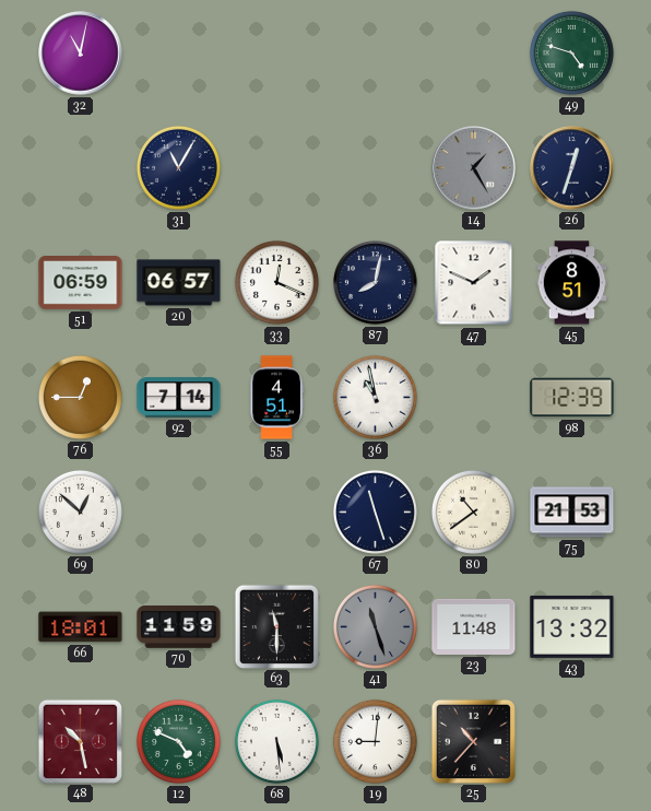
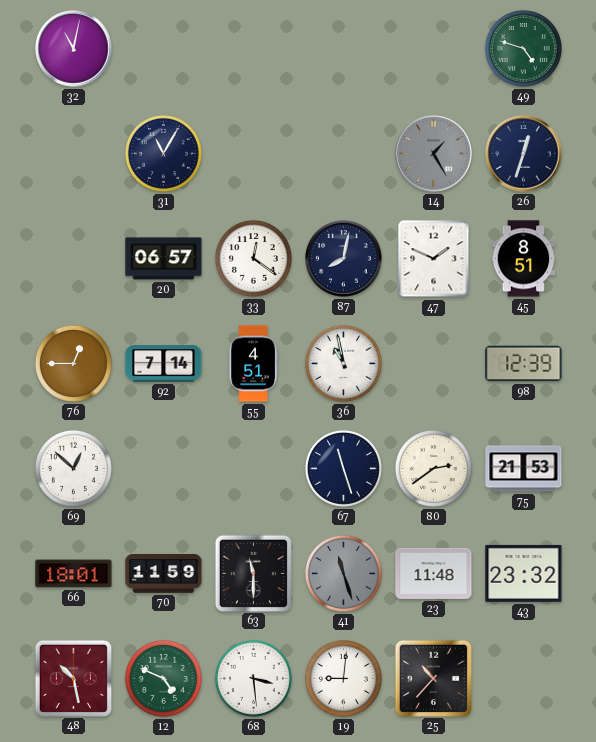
51: 06:59 -> none
33: 12:19 -> 12:21
80: 10:39 -> 2:39
43: 13:32 -> 23:32
68: 5:29 -> 3:29
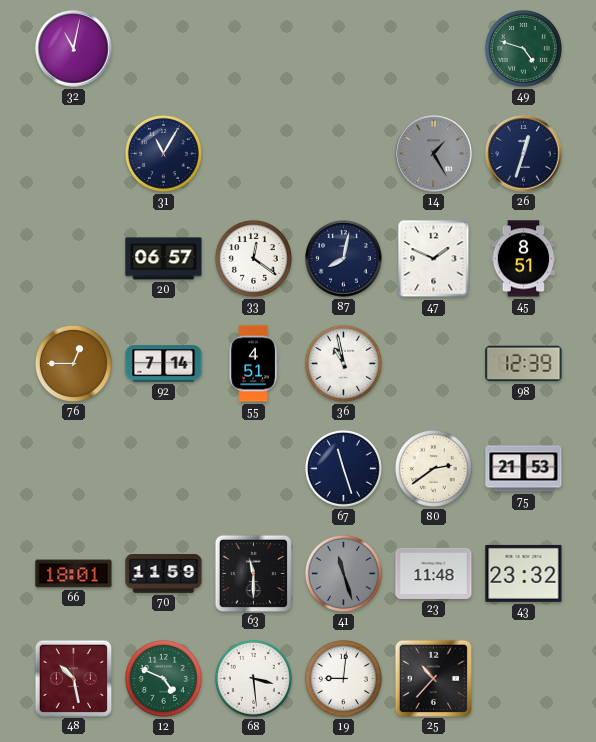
69: 12:52 -> none
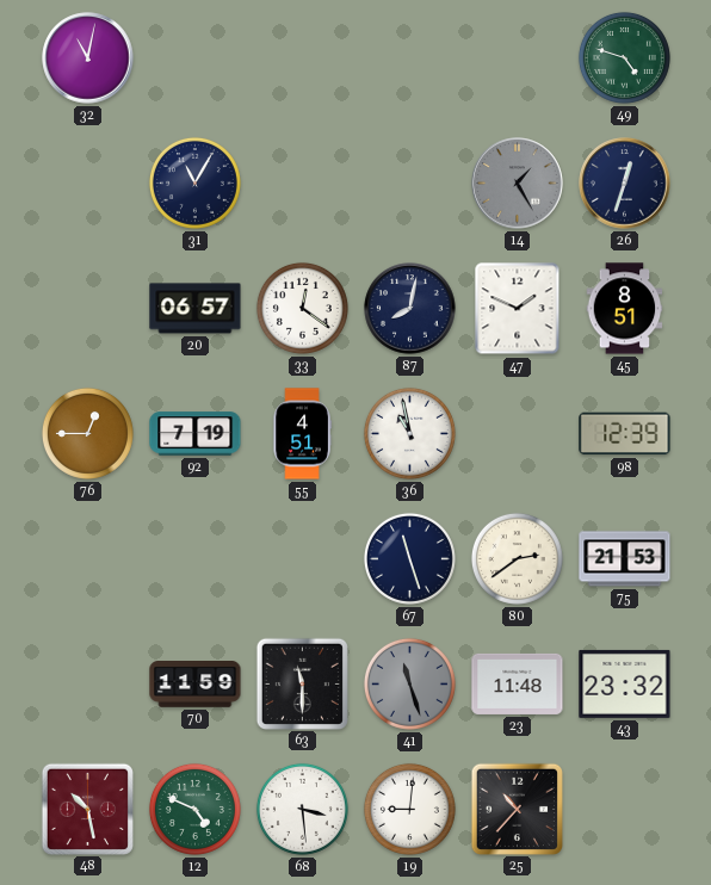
92: 7:14 -> 7:19
66: 18:01 -> none
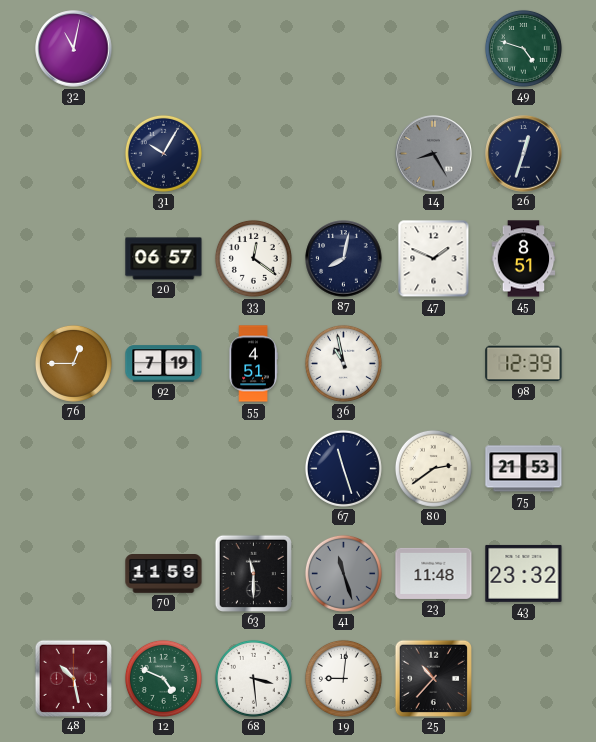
31: 11:05 -> 10:05
14: 1:25 -> 8:25
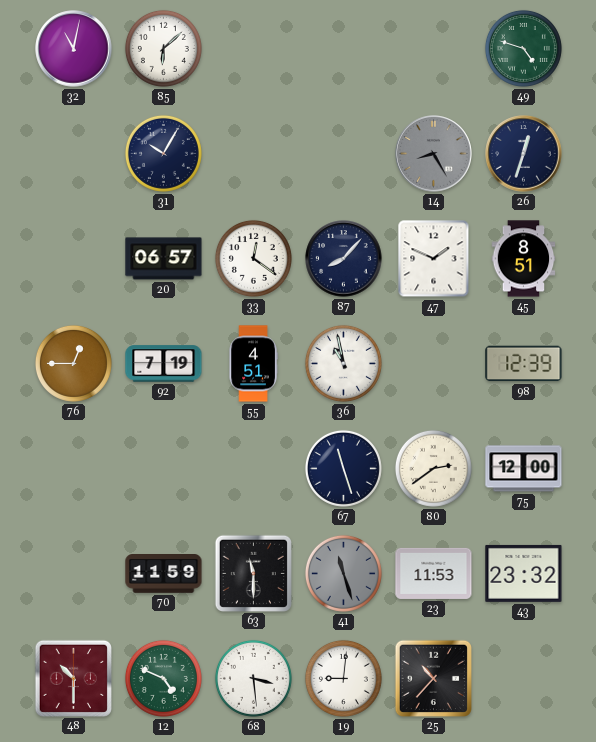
85: none -> 6:08
87: 8:02 -> 8:07
75: 21:53 -> 12:00
23: 11:48 -> 11:53
48: 10:28 -> 10:30
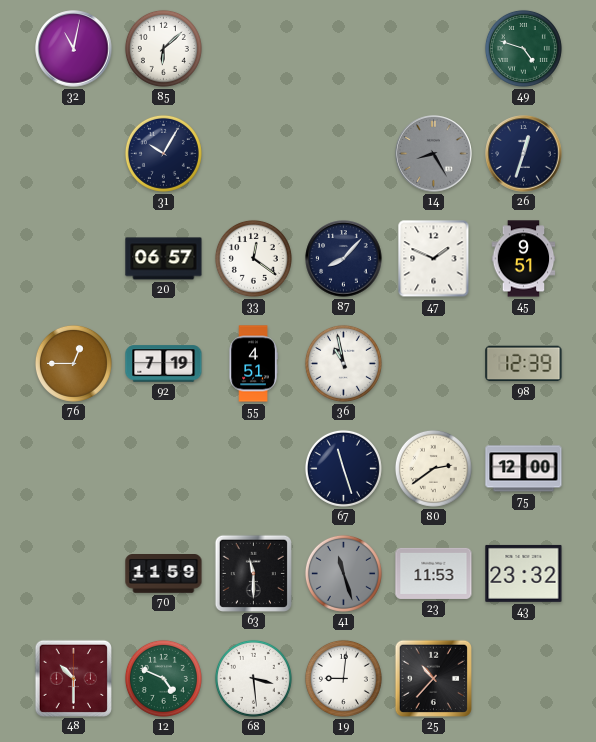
45: 8:51 -> 9:51
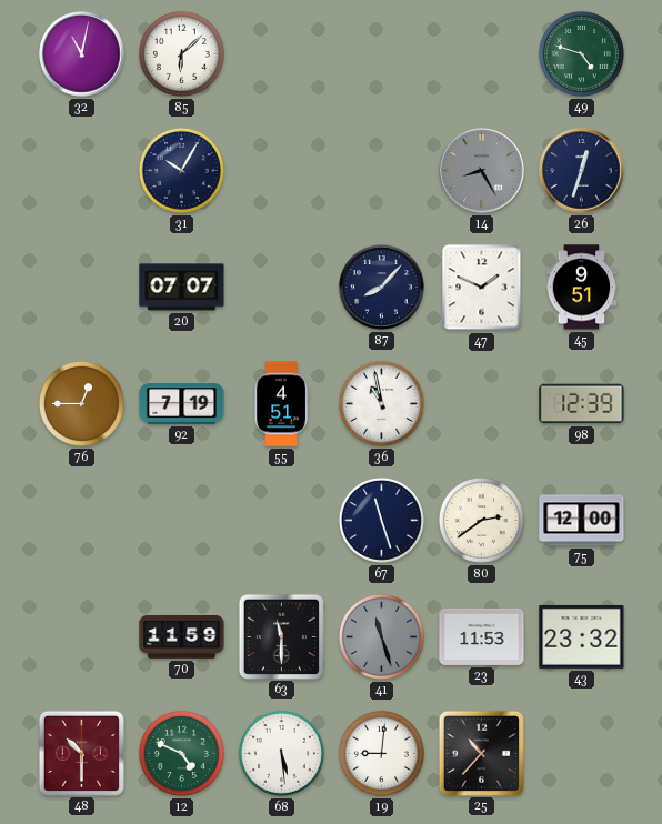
20: 06:57 -> 07:07
33: 12:21 -> none
68: 3:29 -> 5:29
